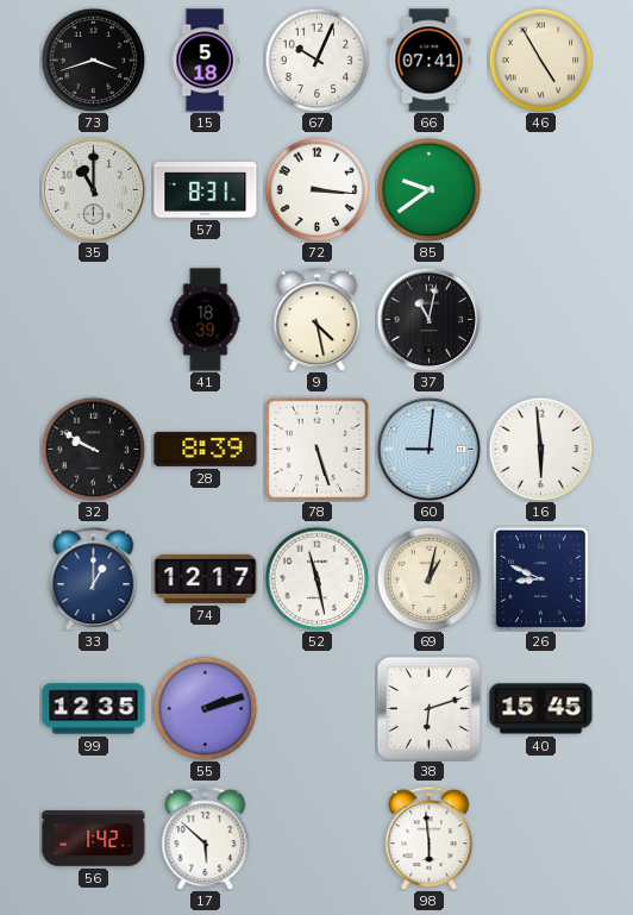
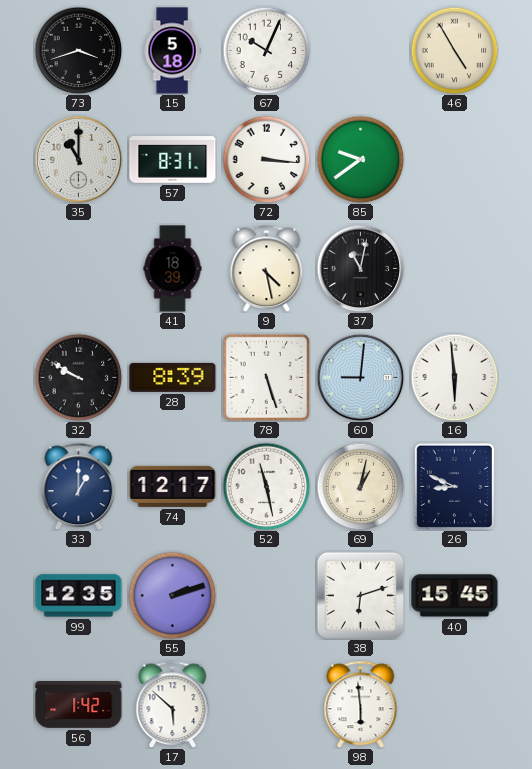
66: 07:41 -> none
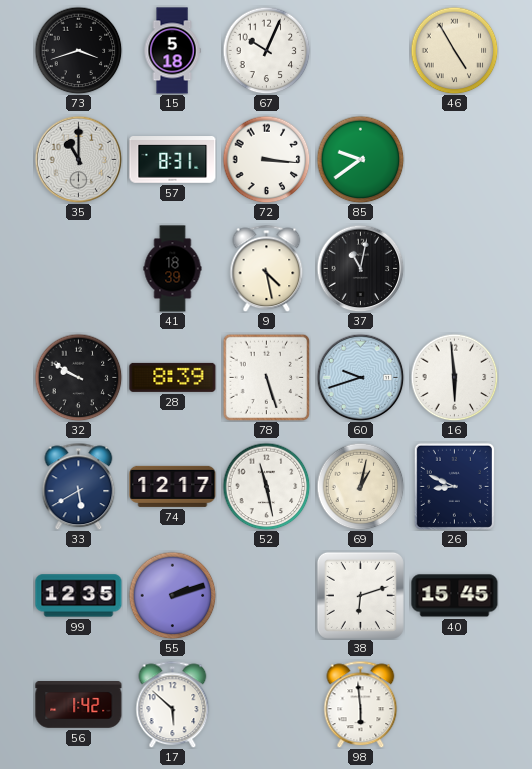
60: 9:01 -> 9:42
33: 1:00 -> 5:40
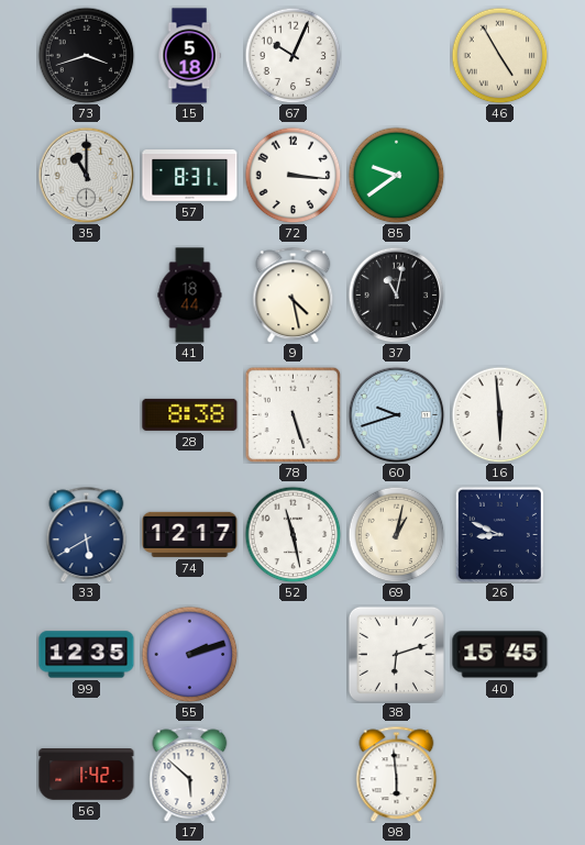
41: 18:39 -> 18:44
32: 9:50 -> none
28: 8:39 -> 8:38
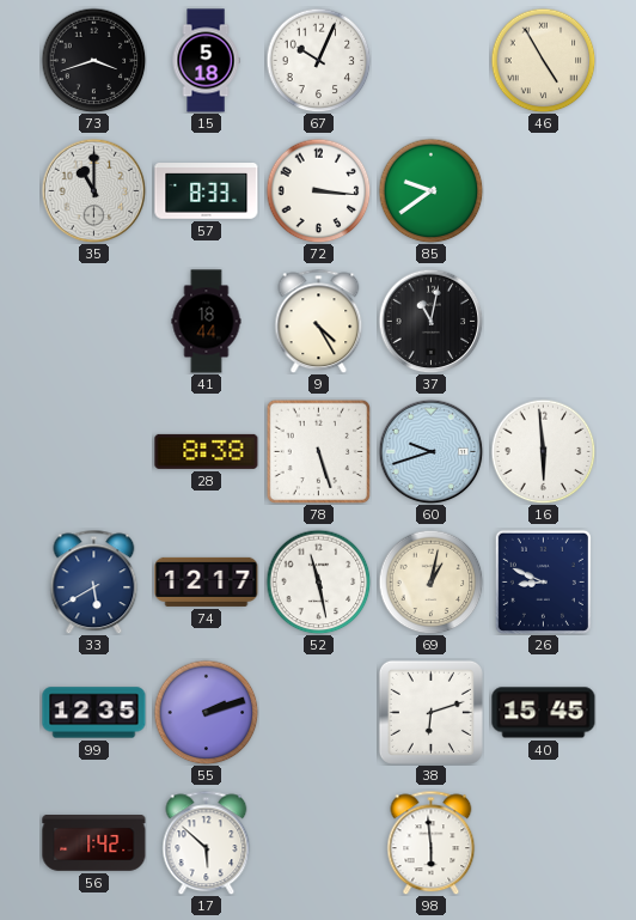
57: 8:31 -> 8:33
9: 4:28 -> 4:25
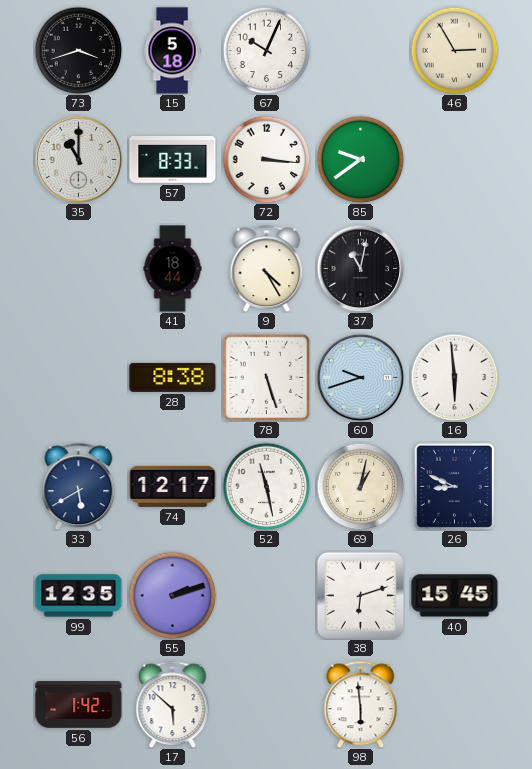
46: 4:55 -> 2:55
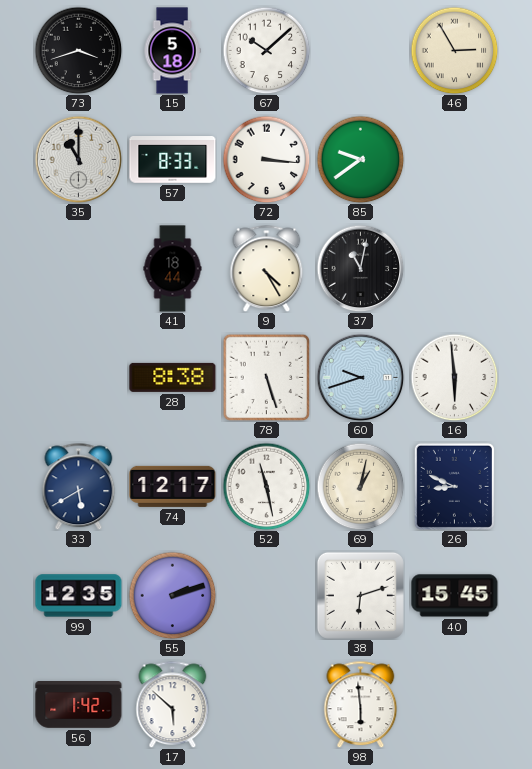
67: 10:04 -> 10:08
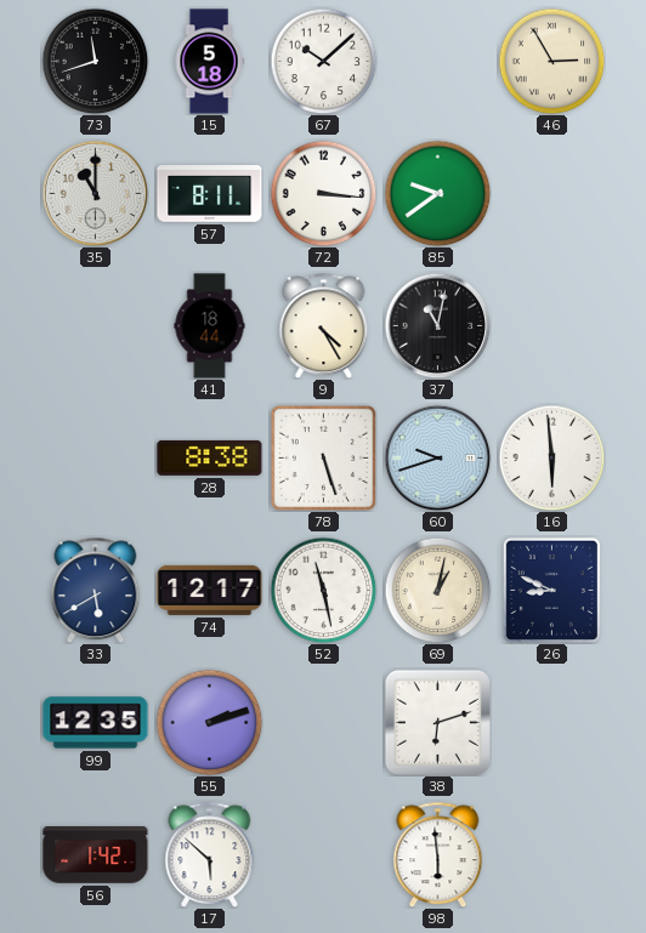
73: 3:42 -> 11:42
57: 8:33 -> 8:11
40: 15:45 -> none
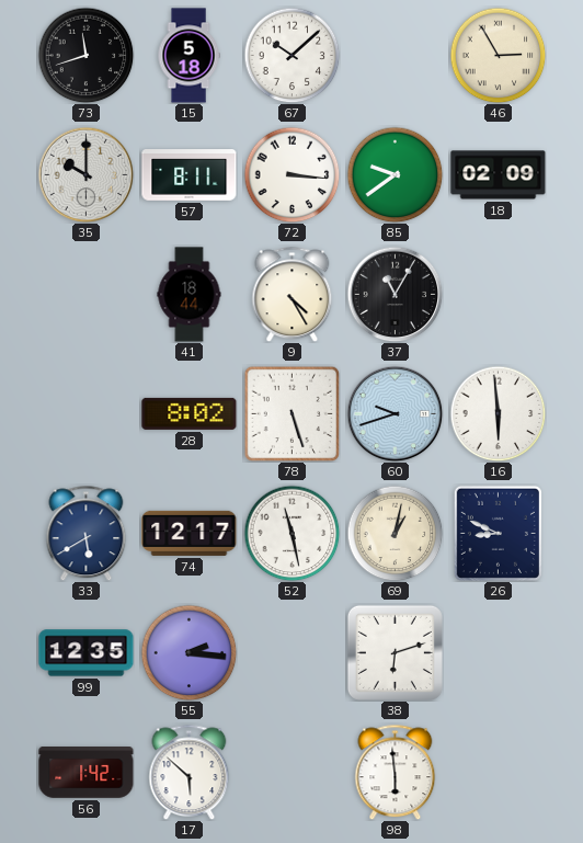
35: 11:00 -> 10:00
18: none -> 02:09
37: 11:02 -> 11:05
28: 8:38 -> 8:02
55: 2:12 -> 2:16
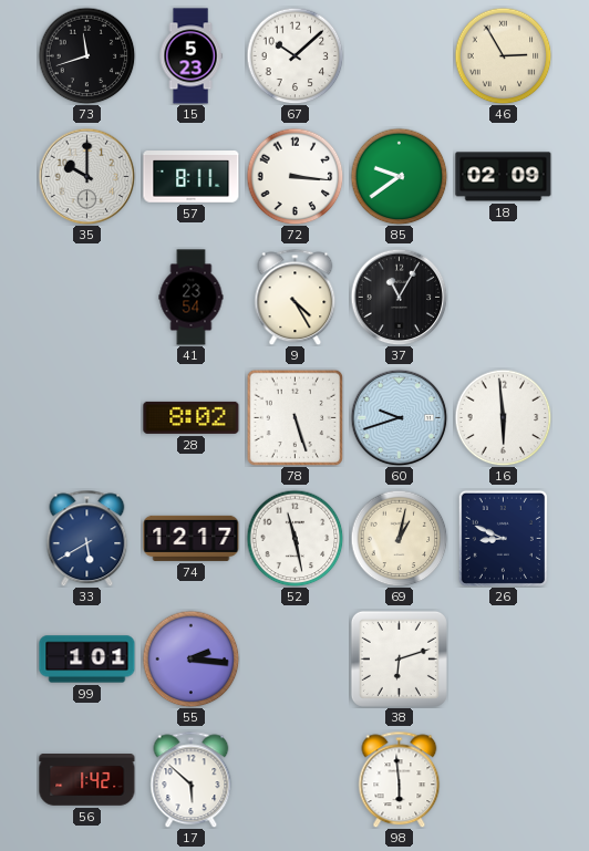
15: 5:18 -> 5:23
41: 18:44 -> 23:54
99: 12:35 -> 1:01
